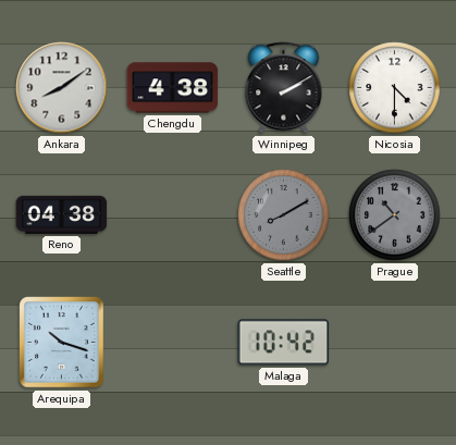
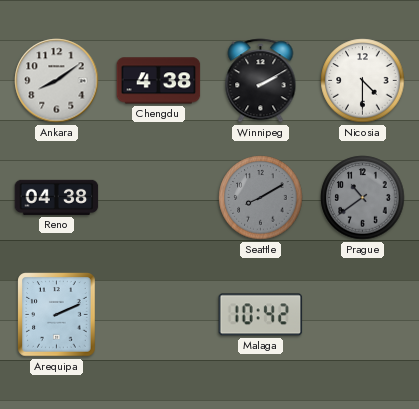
Arequipa: 10:18 -> 2:11
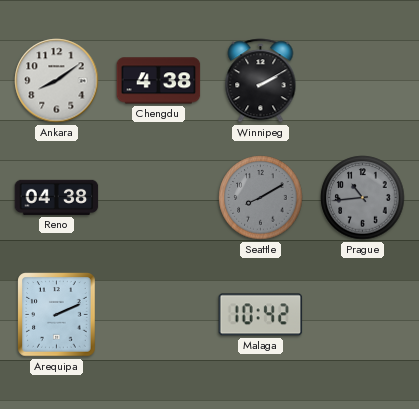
Nicosia: 4:30 -> none
Prague: 10:39 -> 10:44
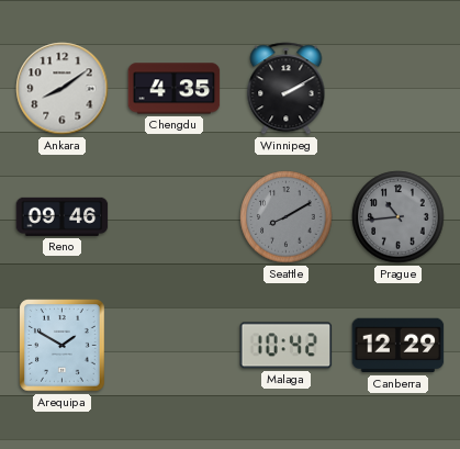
Chengdu: 4:38 -> 4:35
Reno: 04:38 -> 09:46
Arequipa: 2:11 -> 1:50
Canberra: none -> 12:29
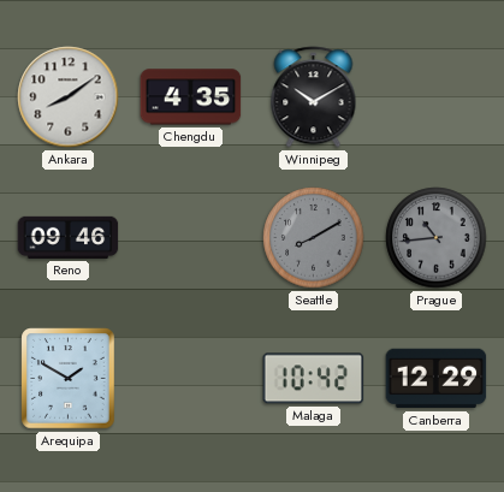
Winnipeg: 2:10 -> 10:10
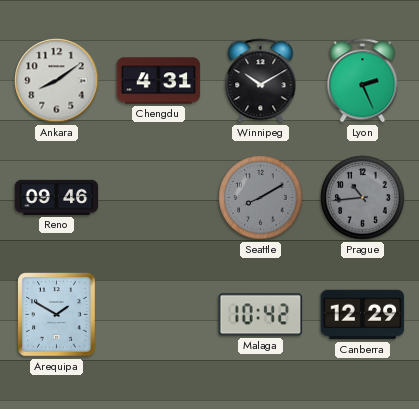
Chengdu: 4:35 -> 4:31
Lyon: none -> 2:26
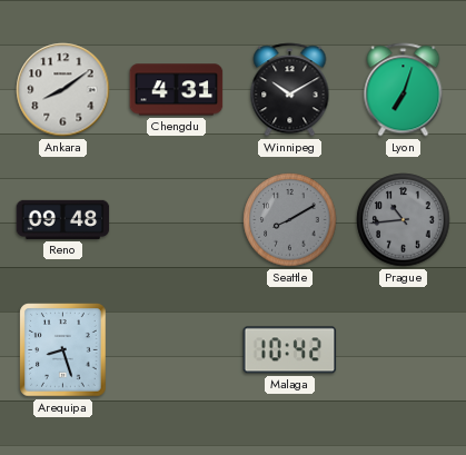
Lyon: 2:26 -> 7:03
Reno: 09:46 -> 09:48
Arequipa: 1:50 -> 8:27
Canberra: 12:29 -> none
